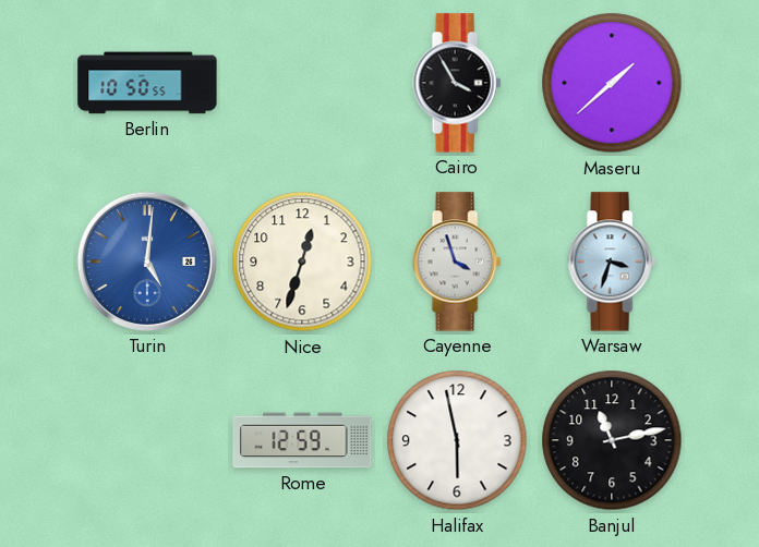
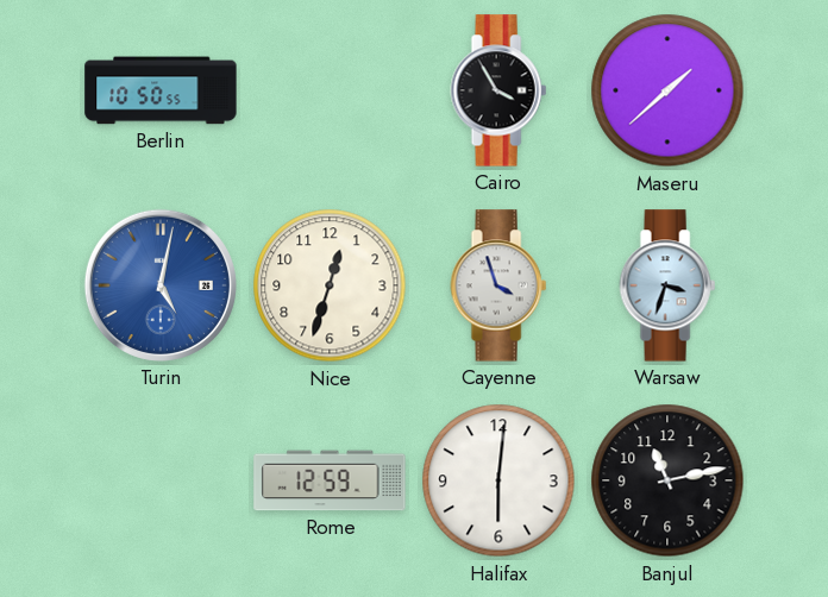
Turin: 5:01 -> 5:02
Halifax: 5:58 -> 6:01
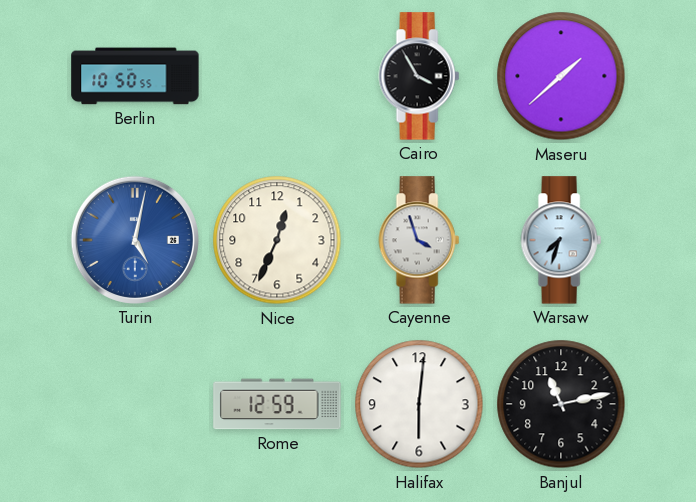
Nice: 12:33 -> 12:34
Warsaw: 3:33 -> 7:33
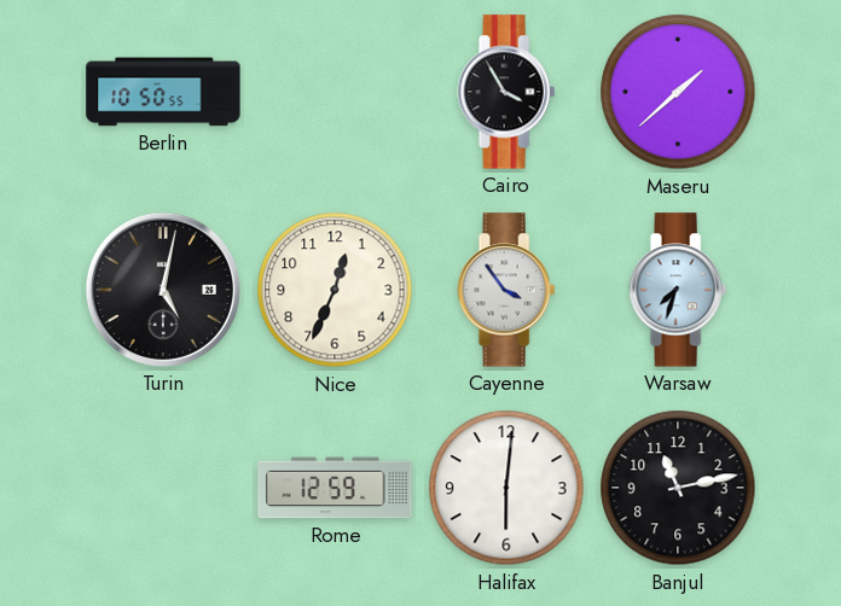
Turin dial: blue -> black
Cayenne: 3:57 -> 3:54
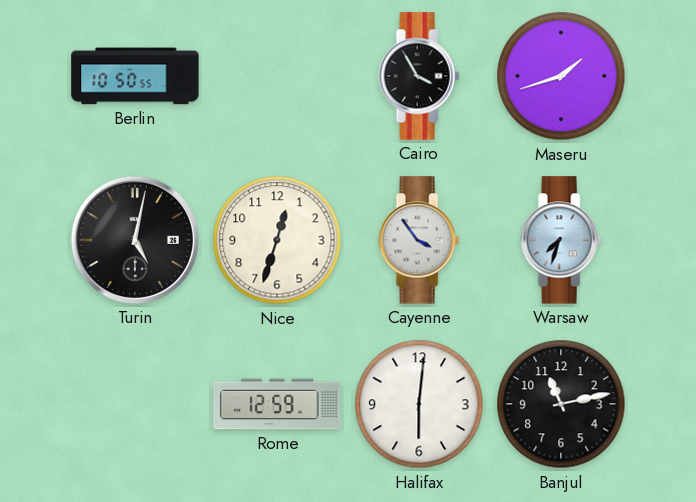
Maseru: 1:38 -> 1:42
Nice: 12:34 -> 12:33
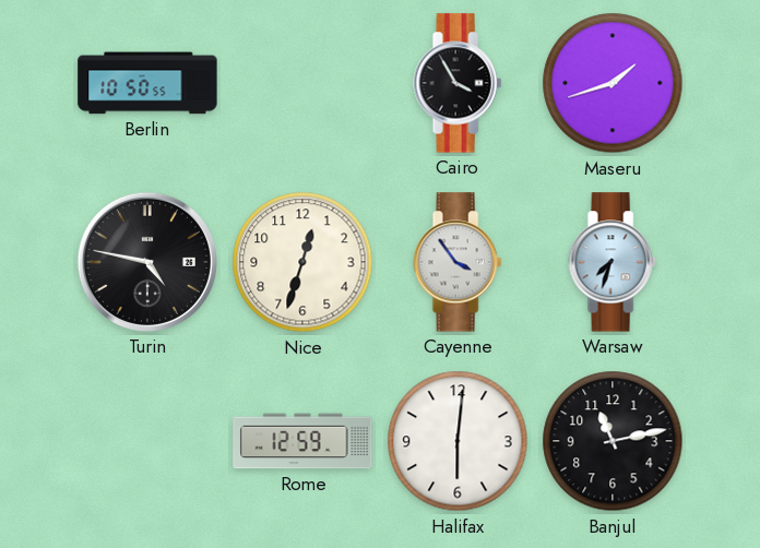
Turin: 5:02 -> 4:47
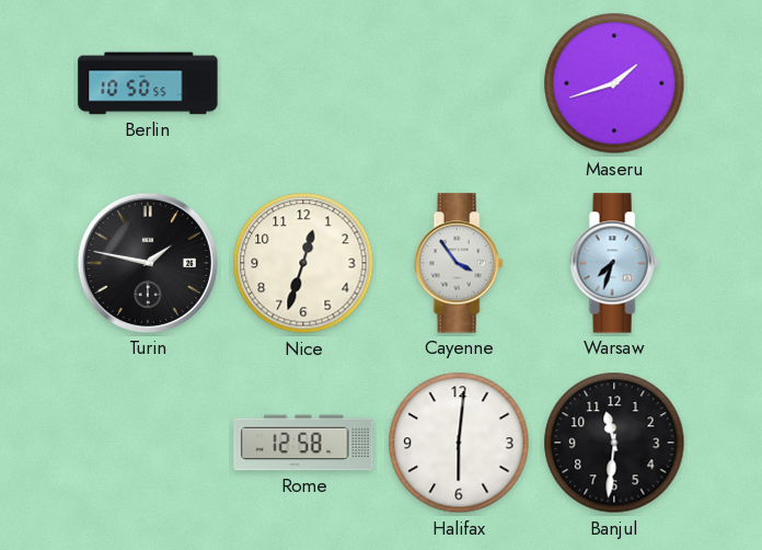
Cairo: 3:55 -> none
Turin: 4:47 -> 1:47
Rome: 12:59 -> 12:58
Banjul: 11:13 -> 11:31
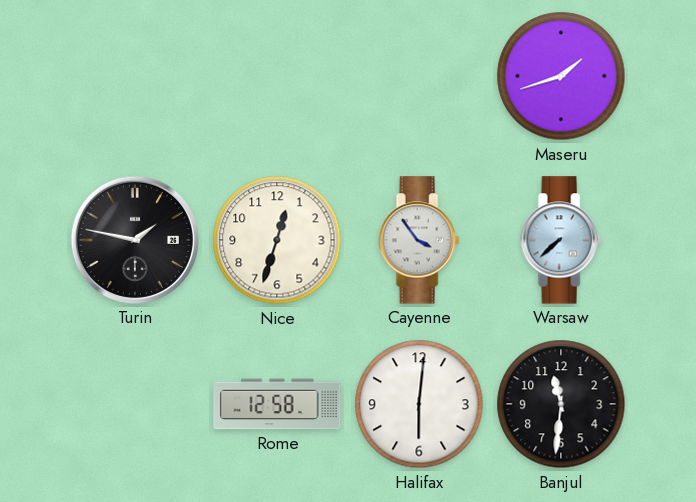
Berlin: 10:50 -> none
Warsaw: 7:33 -> 7:38
